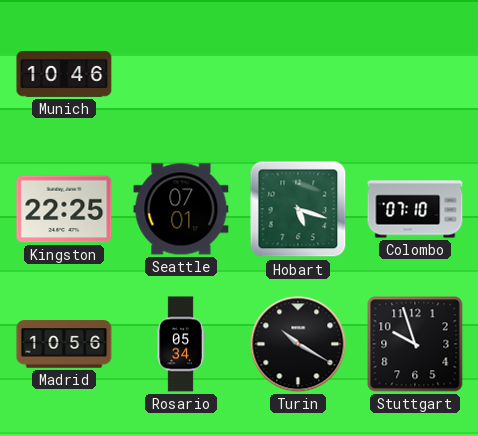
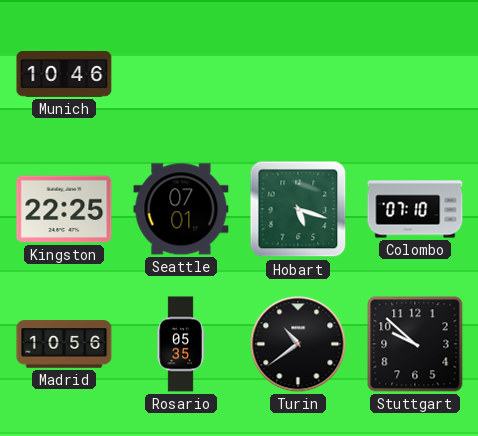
Rosario: 05:34 -> 05:35
Turin: 10:20 -> 10:39
Stuttgart: 9:57 -> 9:52
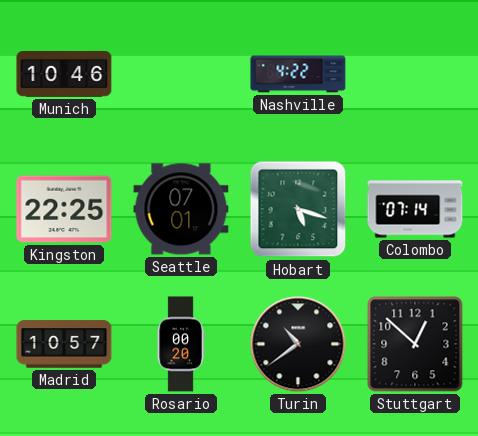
Nashville: none -> 4:22
Colombo: 07:10 -> 07:14
Madrid: 10:56 -> 10:57
Rosario: 05:35 -> 00:20
Stuttgart: 9:52 -> 12:52
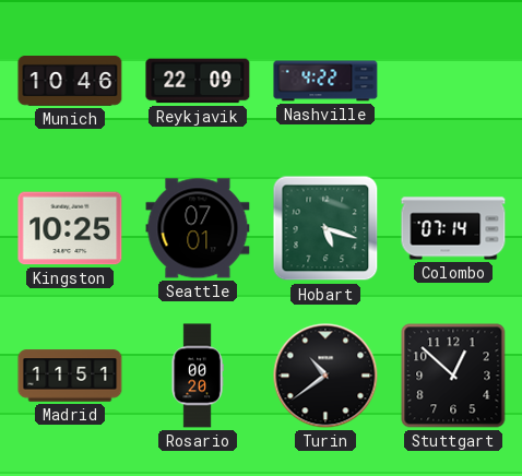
Reykjavik: none -> 22:09
Kingston: 22:25 -> 10:25
Madrid: 10:57 -> 11:51
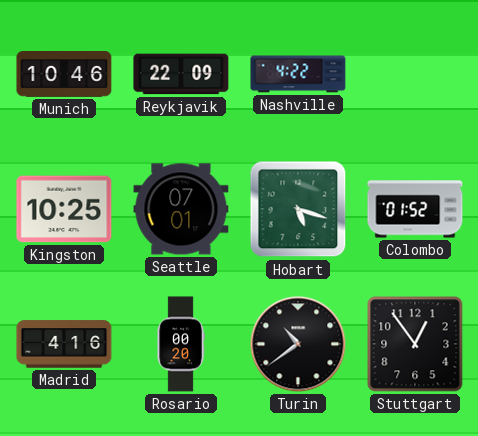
Colombo: 07:14 -> 01:52
Madrid: 11:51 -> 4:16
Stuttgart: 12:52 -> 12:54
